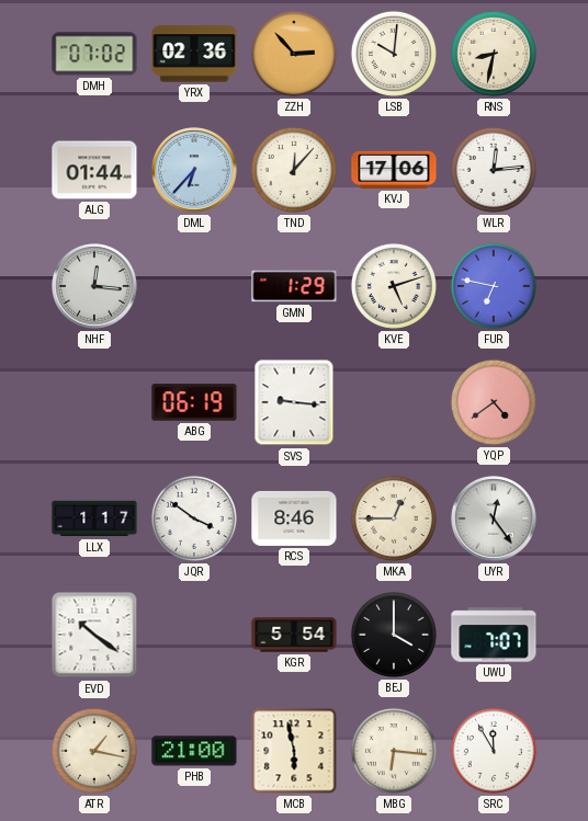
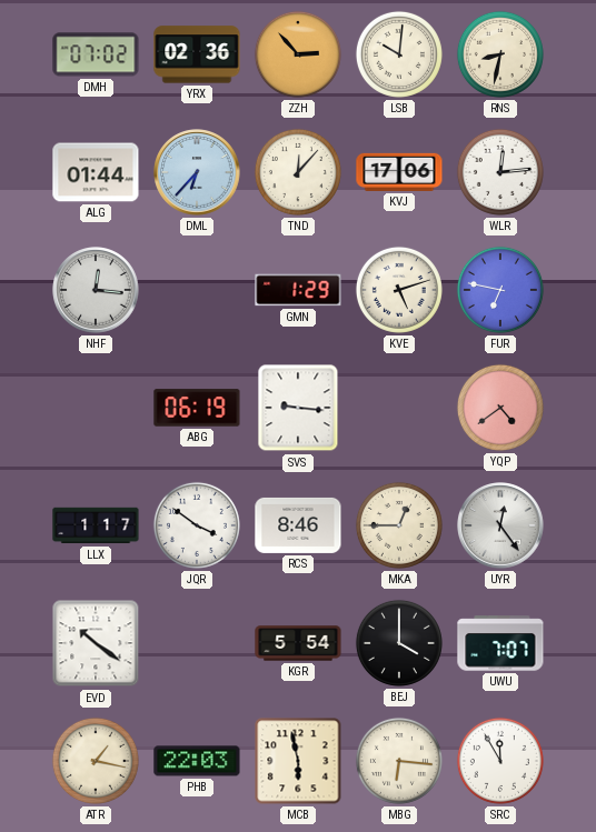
PHB: 21:00 -> 22:03
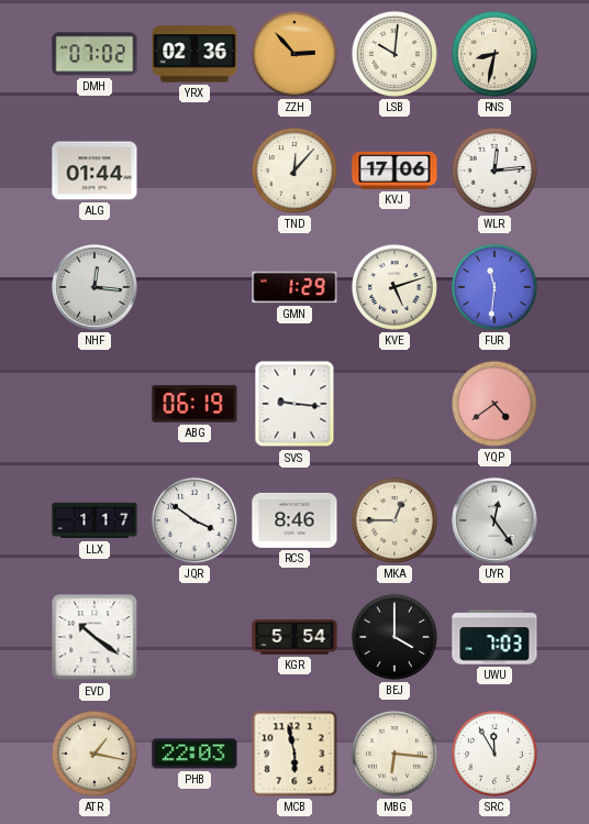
DML: 6:37 -> none
FUR: 6:47 -> 11:31
UWU: 7:07 -> 7:03
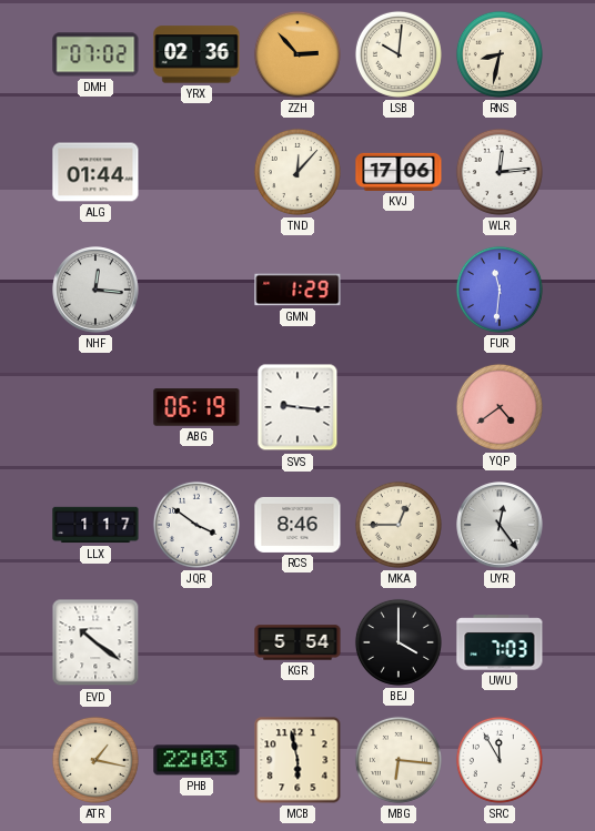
KVE: 5:12 -> none
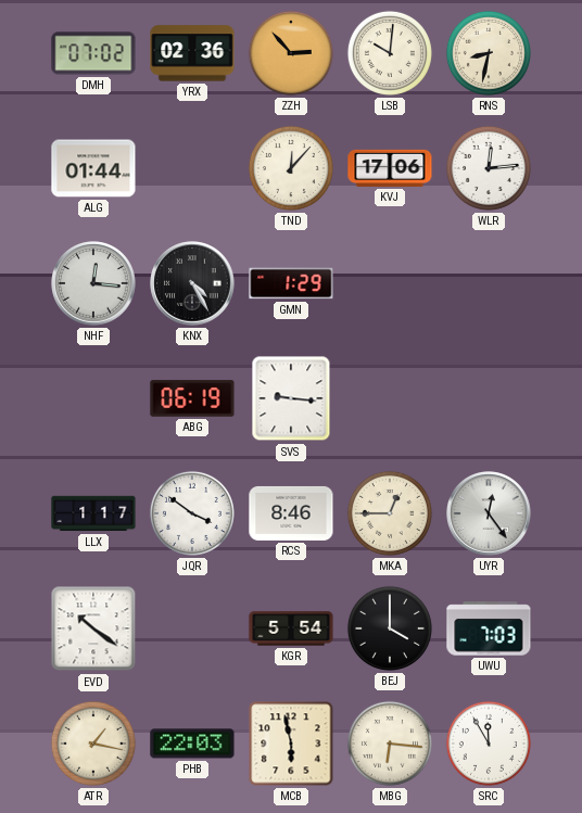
KNX: none -> 4:25
FUR: 11:31 -> none
YQP: 4:39 -> none
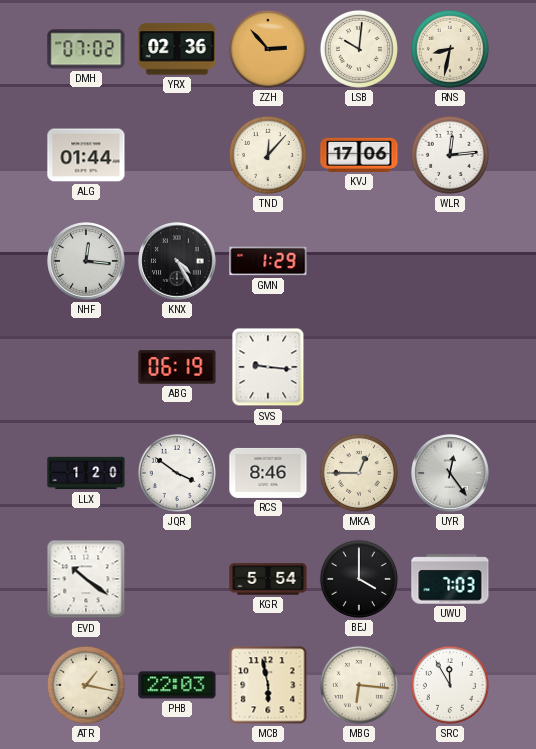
LLX: 1:17 -> 1:20
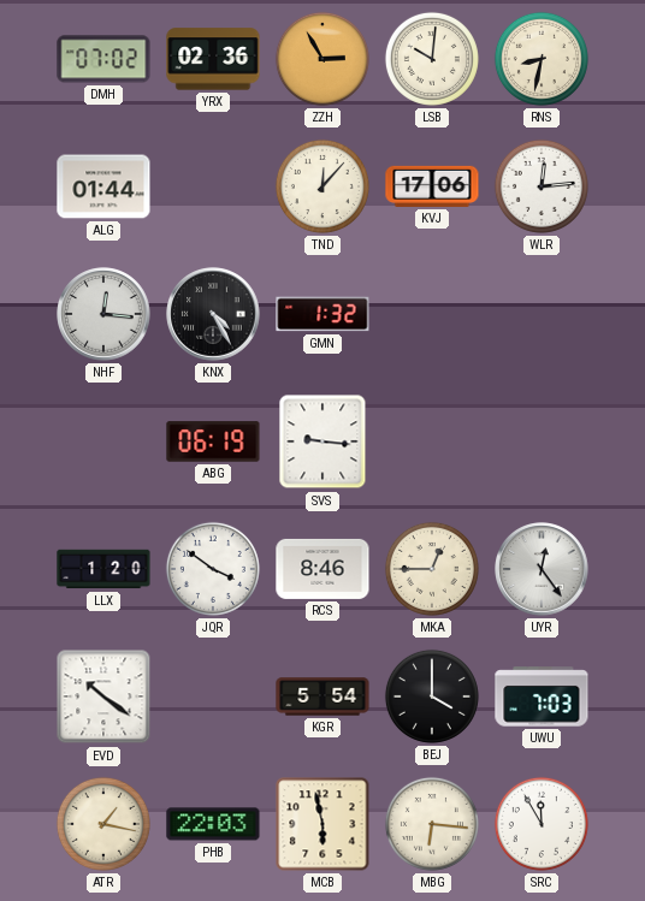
ZZH: 2:53 -> 2:55
GMN: 1:29 -> 1:32
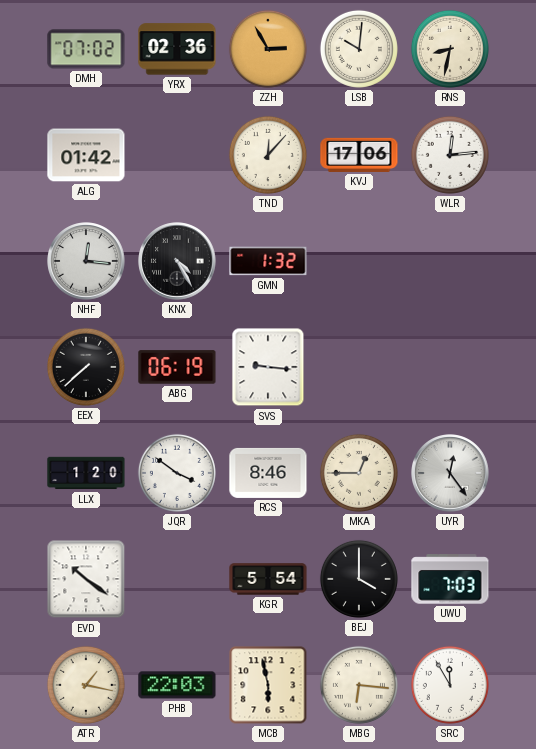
ALG: 01:44 -> 01:42
EEX: none -> 7:38
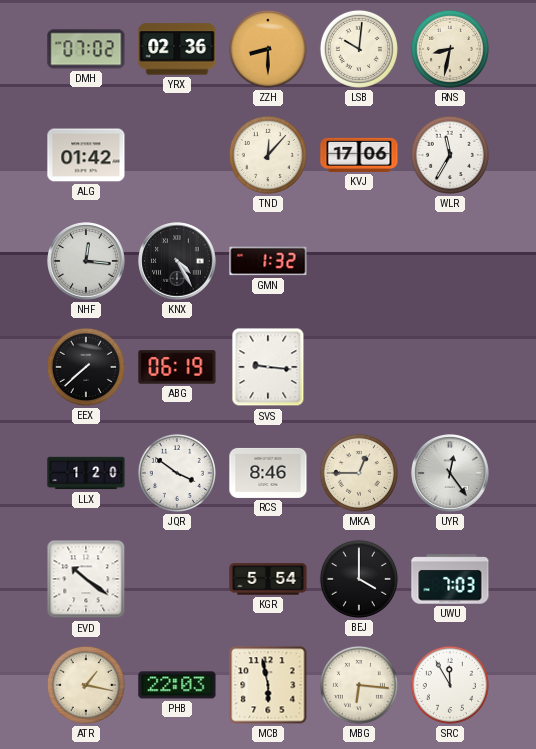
ZZH: 2:55 -> 8:30
WLR: 12:14 -> 11:35
